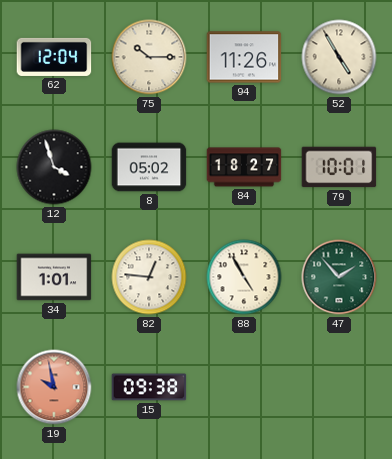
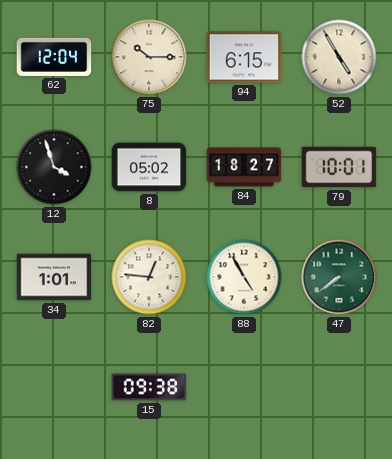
94: 11:26 -> 6:15
47: 1:53 -> 7:39
19: 9:58 -> none
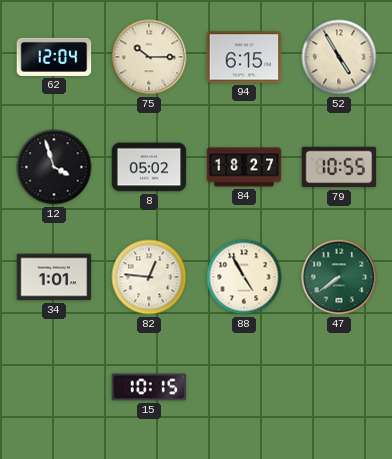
79: 10:01 -> 10:55
15: 09:38 -> 10:15
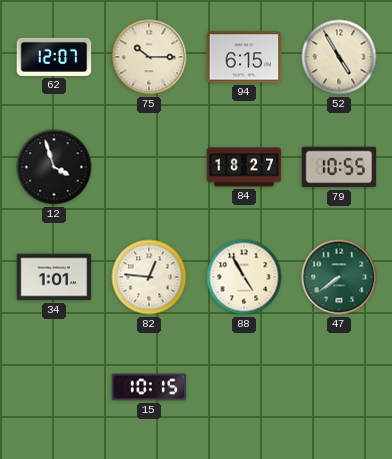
62: 12:04 -> 12:07
8: 05:02 -> none
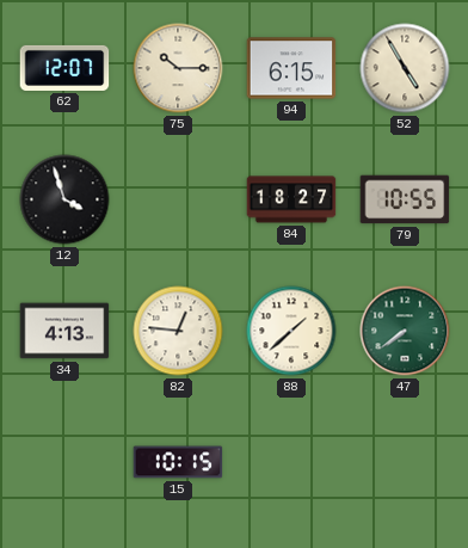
34: 1:01 -> 4:13
88: 4:55 -> 1:38
